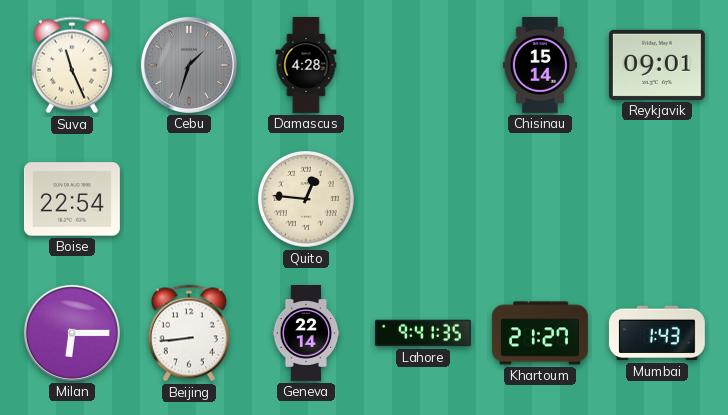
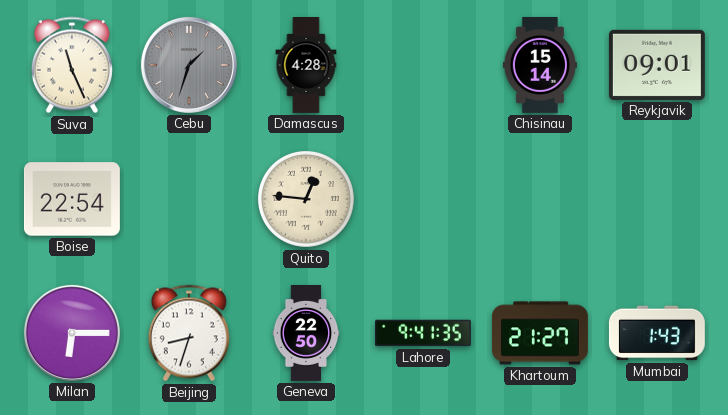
Beijing: 8:44 -> 8:33
Geneva: 22:14 -> 22:50
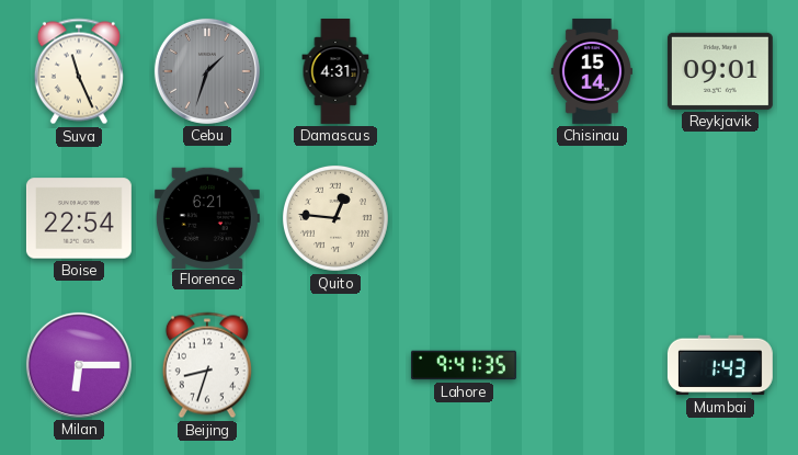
Damascus: 4:28 -> 4:31
Florence: none -> 6:21
Geneva: 22:50 -> none
Khartoum: 21:27 -> none
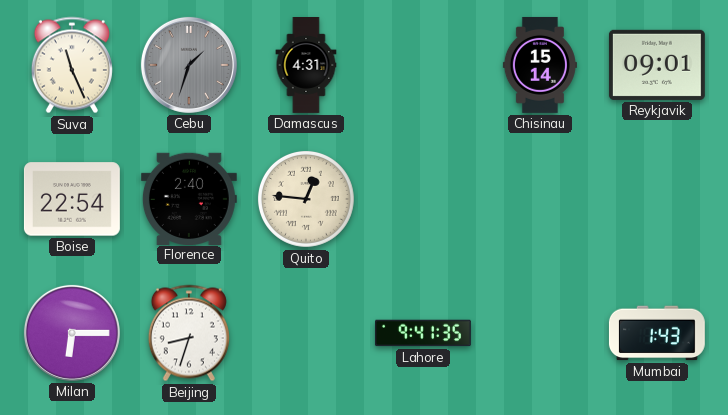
Florence: 6:21 -> 2:40
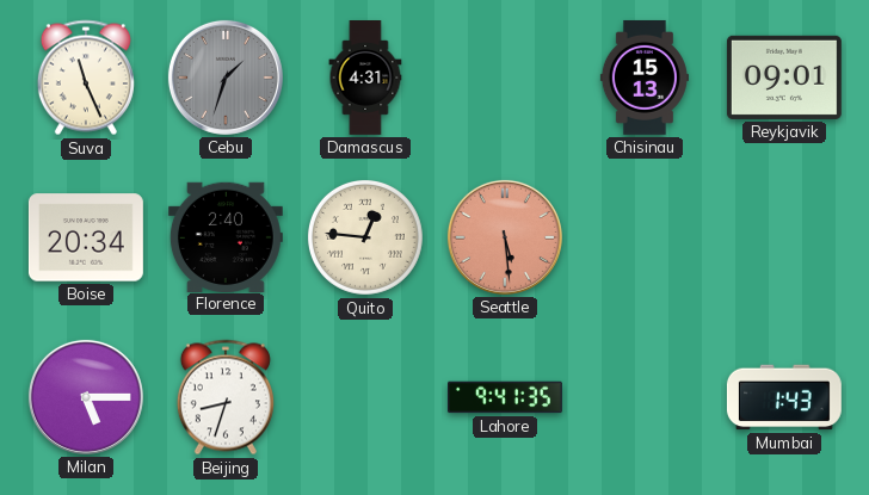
Chisinau: 15:14 -> 15:13
Boise: 22:54 -> 20:34
Seattle: none -> 5:29
Milan: 6:15 -> 5:15
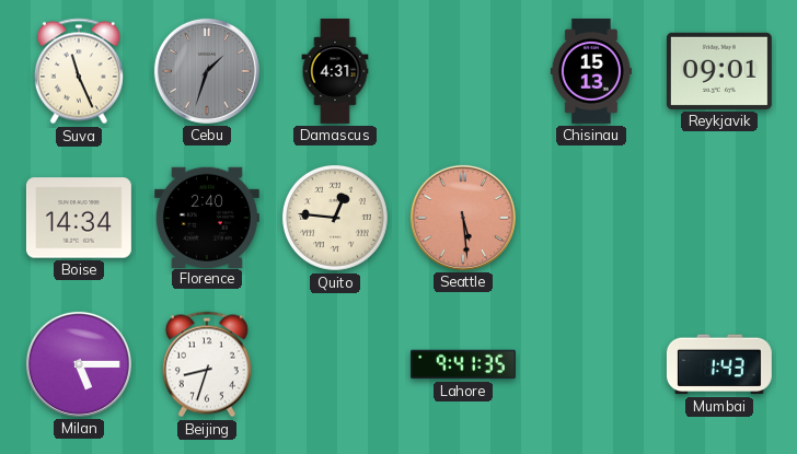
Boise: 20:34 -> 14:34
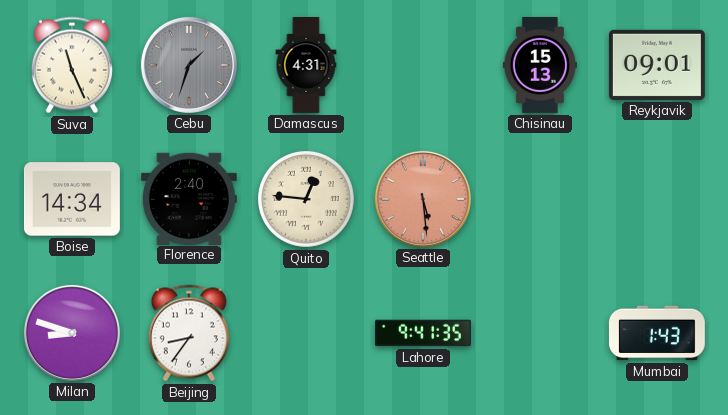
Milan: 5:15 -> 8:48
Beijing: 8:33 -> 8:36
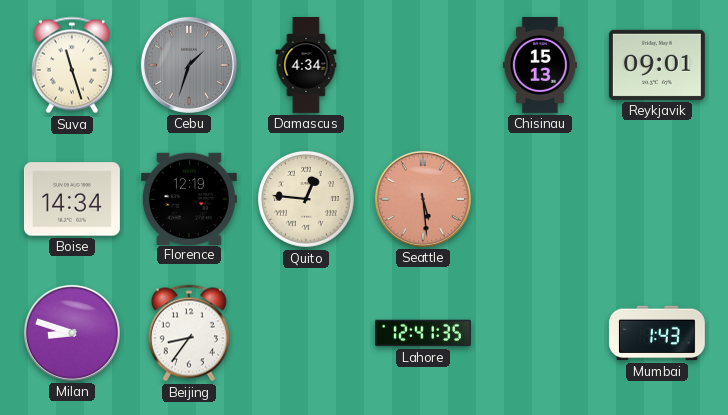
Suva: 11:26 -> 11:27
Damascus: 4:31 -> 4:34
Florence: 2:40 -> 12:19
Lahore: 9:41 -> 12:41
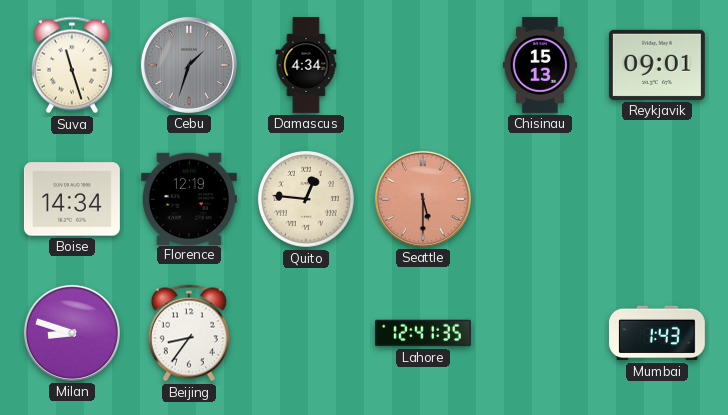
Seattle: 5:29 -> 5:30
